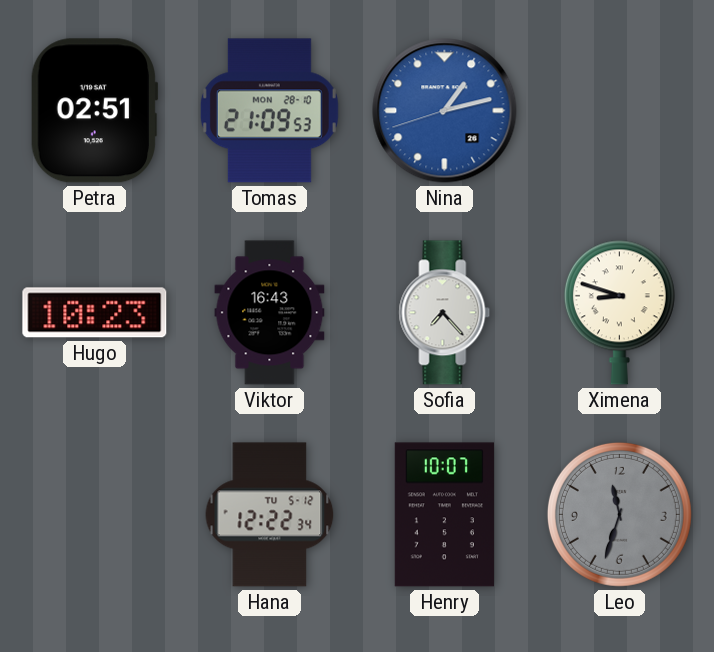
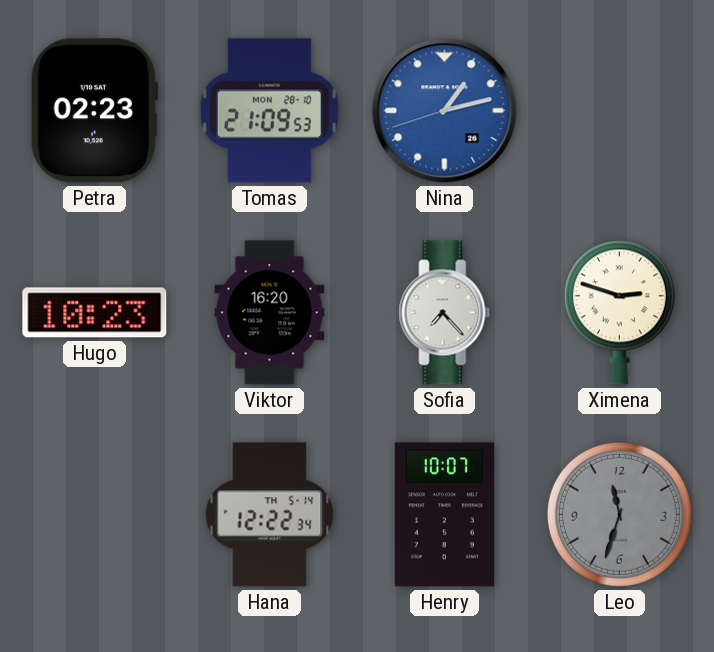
Petra: 02:51 -> 02:23
Viktor: 16:43 -> 16:20
Ximena: 8:48 -> 2:48
Hana date: TU 5-12 -> TH 5-14
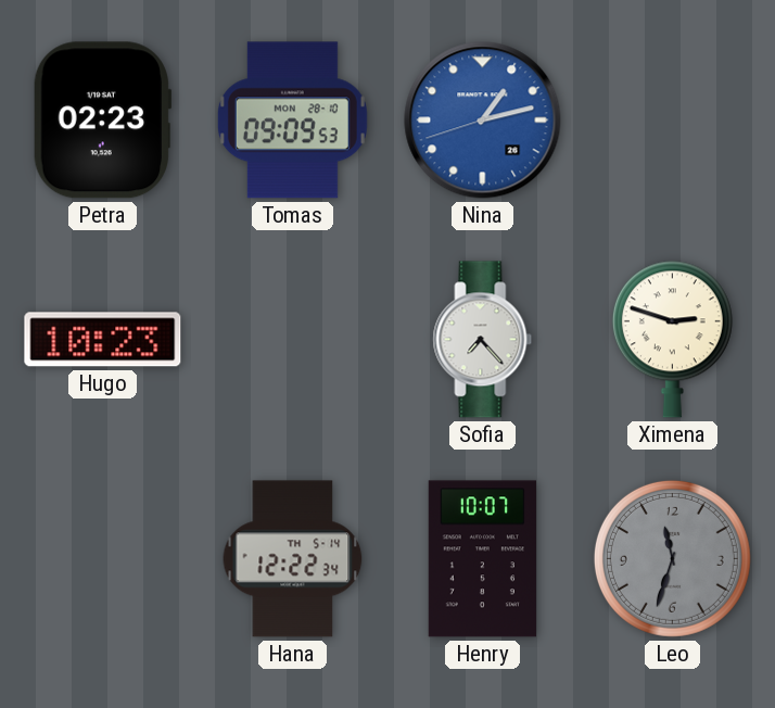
Tomas: 21:09 -> 09:09
Viktor: 16:20 -> none
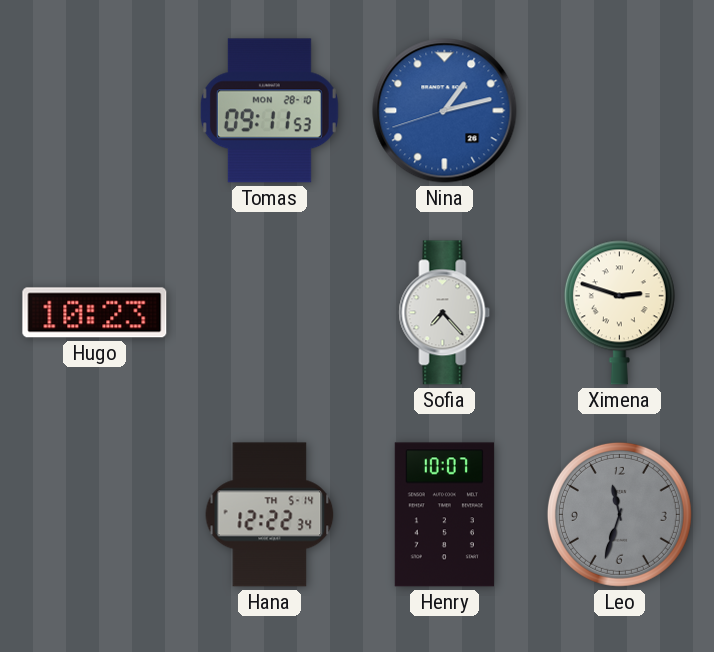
Petra: 02:23 -> none
Tomas: 09:09 -> 09:11
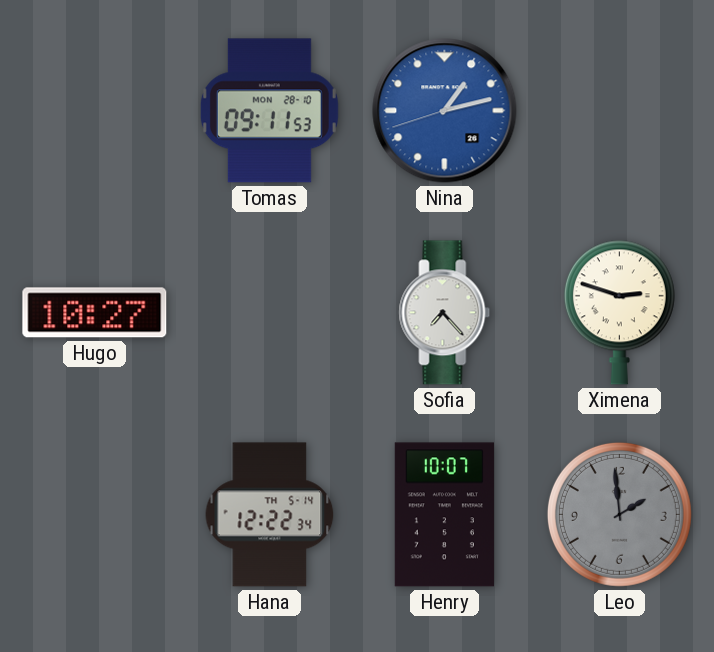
Hugo: 10:23 -> 10:27
Leo: 11:33 -> 1:59
